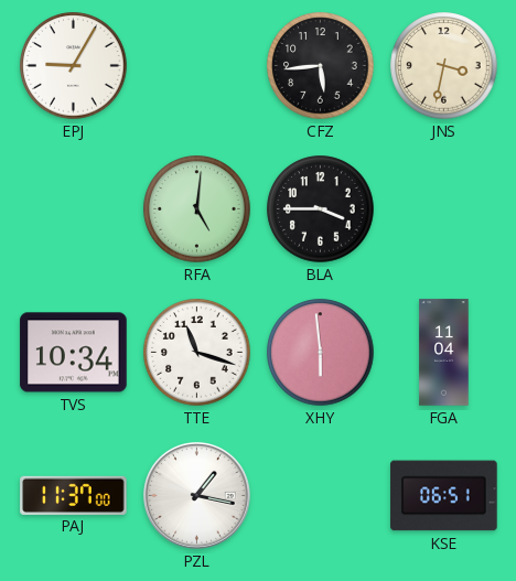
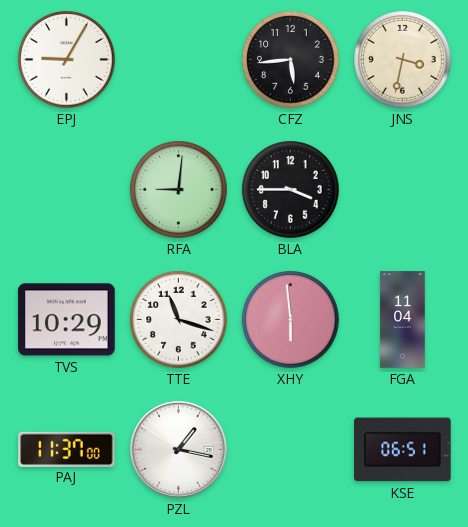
RFA: 5:01 -> 9:01
TVS: 10:34 -> 10:29
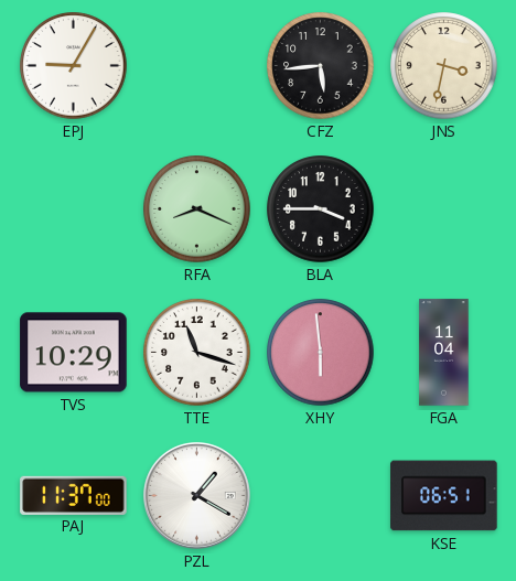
RFA: 9:01 -> 8:19
PZL: 1:17 -> 1:20
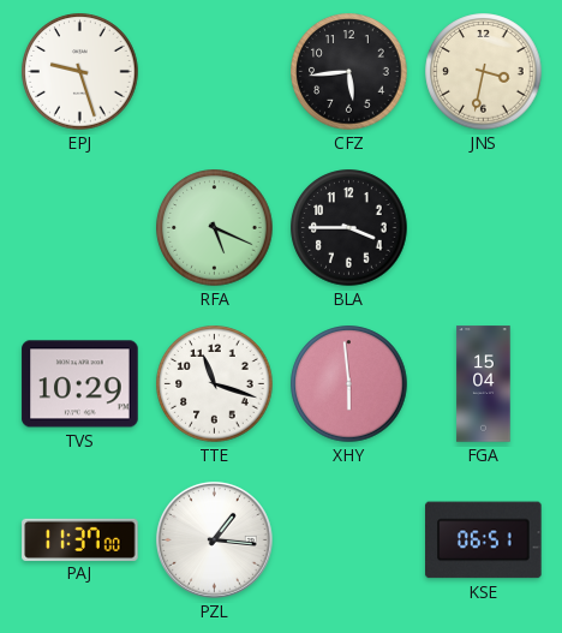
EPJ: 9:05 -> 9:27
RFA: 8:19 -> 5:19
FGA: 11:04 -> 15:04
PZL: 1:20 -> 1:16
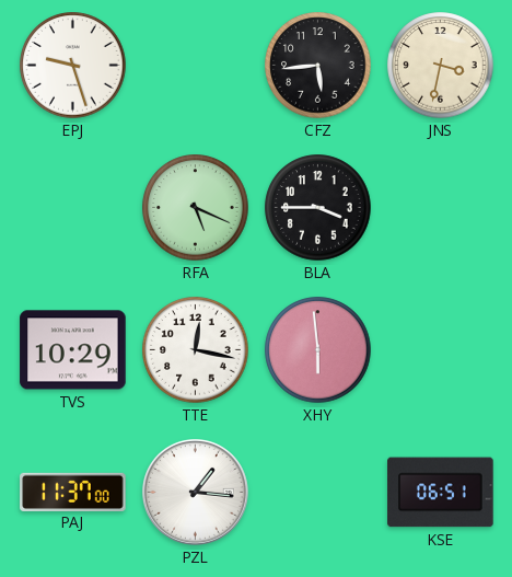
TTE: 11:18 -> 12:17
FGA: 15:04 -> none
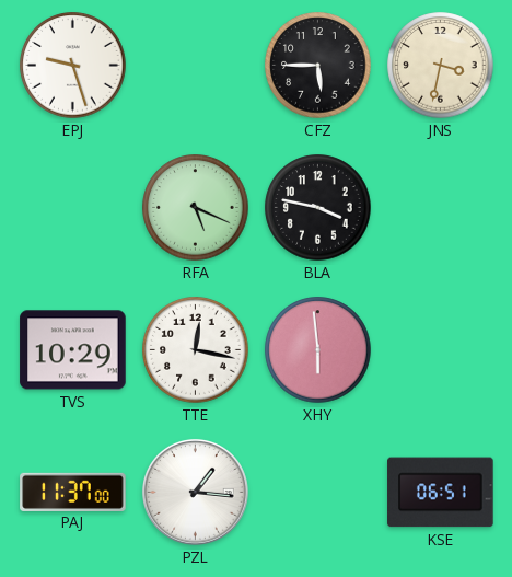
CFZ: 5:44 -> 5:45
BLA: 3:45 -> 3:47
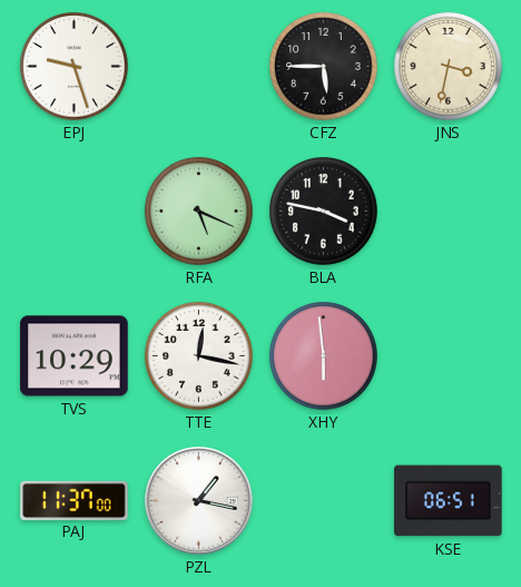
PZL: 1:16 -> 1:17
